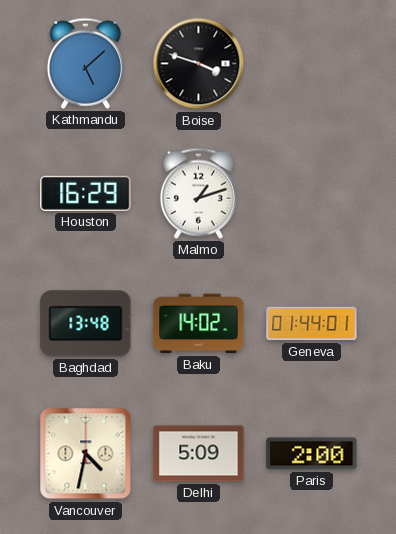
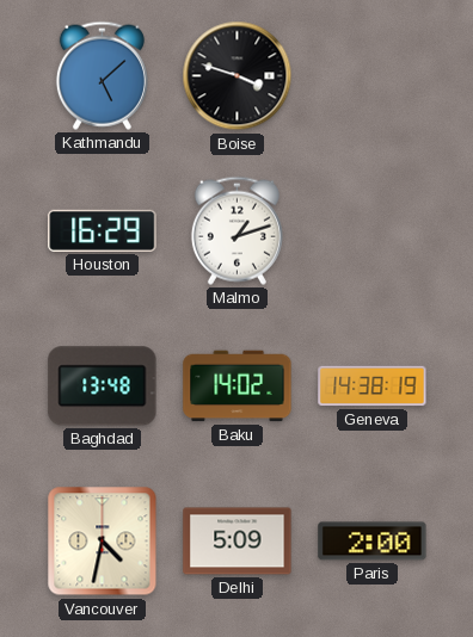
Geneva: 01:44 -> 14:38
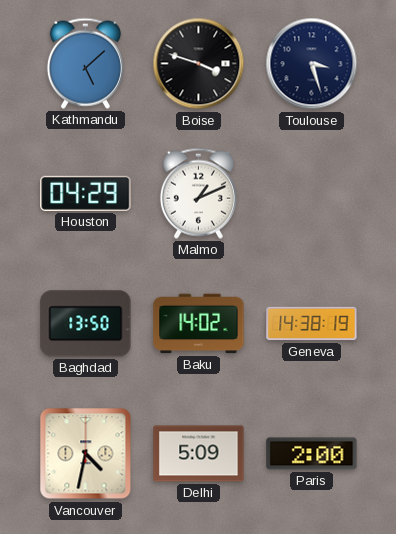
Toulouse: none -> 3:27
Houston: 16:29 -> 04:29
Malmo: 1:12 -> 1:11
Baghdad: 13:48 -> 13:50
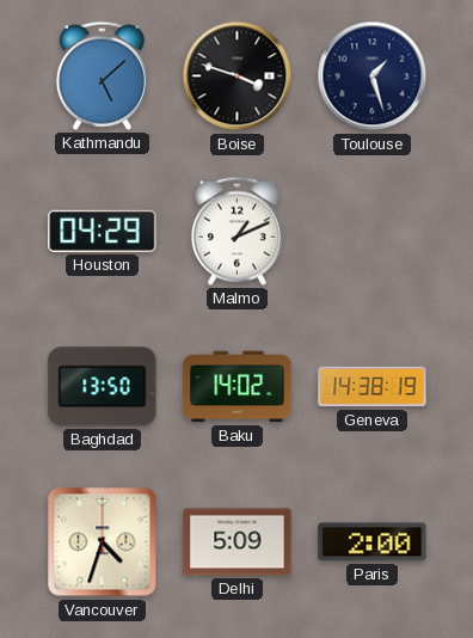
Toulouse: 3:27 -> 1:27
Vancouver: 4:32 -> 4:33
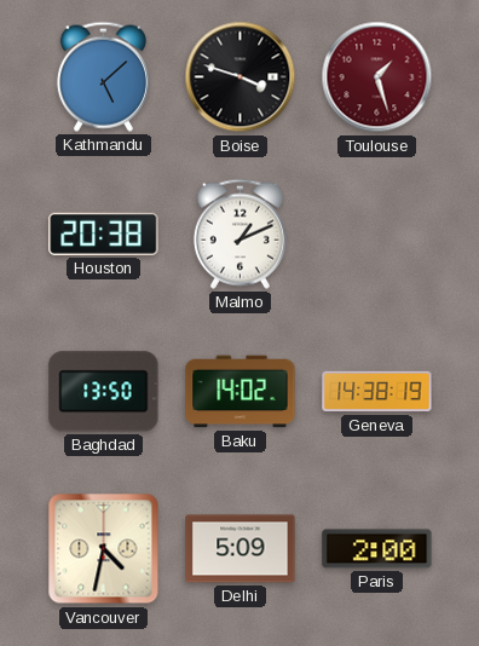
Toulouse dial: navy -> burgundy
Houston: 04:29 -> 20:38
Vancouver: 4:33 -> 4:32
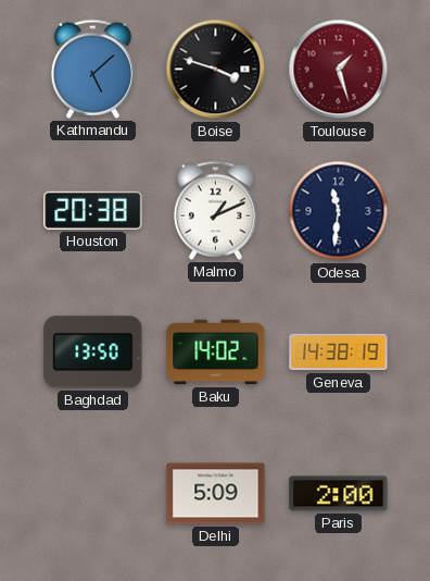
Odesa: none -> 11:31
Vancouver: 4:32 -> none
